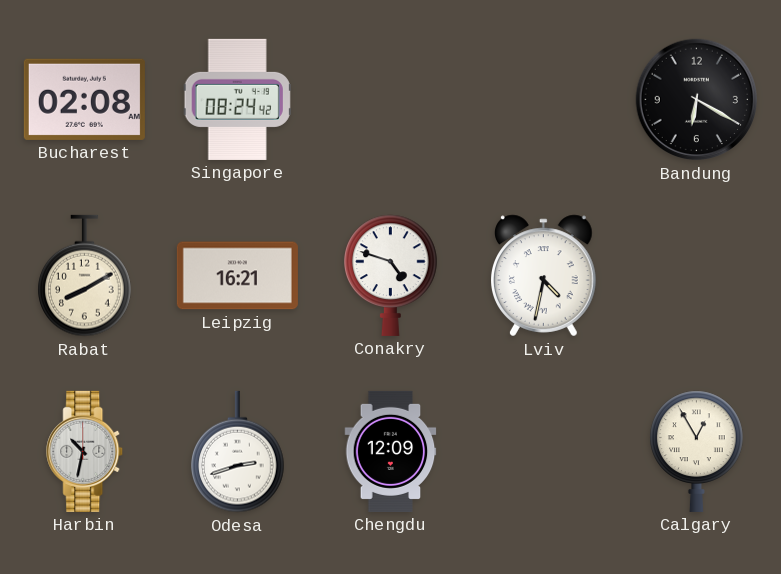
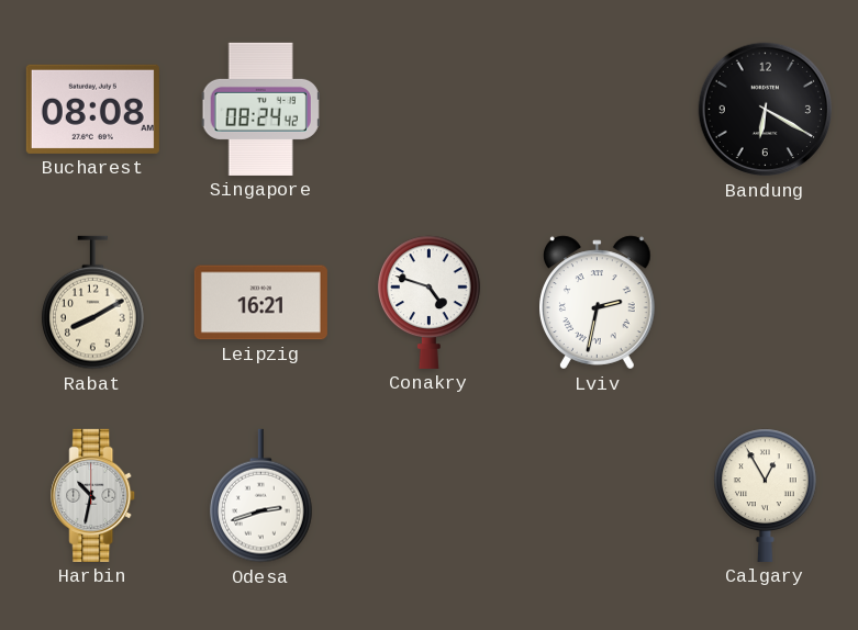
Bucharest: 02:08 -> 08:08
Lviv: 4:32 -> 2:32
Chengdu: 12:09 -> none
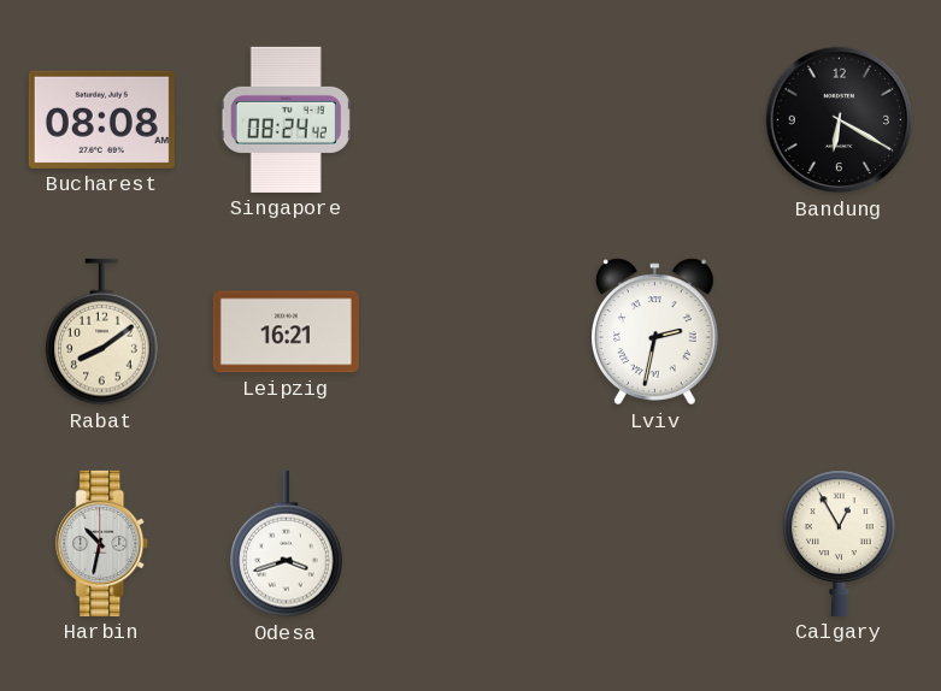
Rabat: 8:10 -> 8:09
Conakry: 4:48 -> none
Odesa: 2:42 -> 3:42
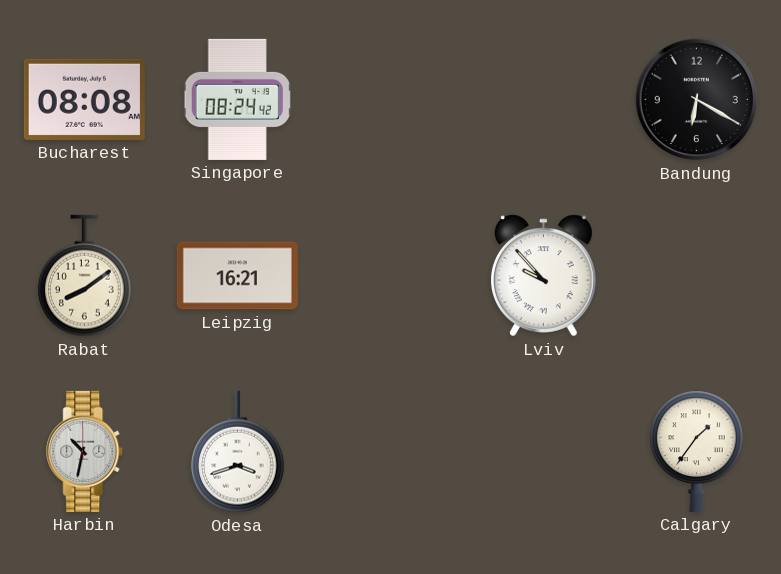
Lviv: 2:32 -> 9:53
Calgary: 12:55 -> 1:36
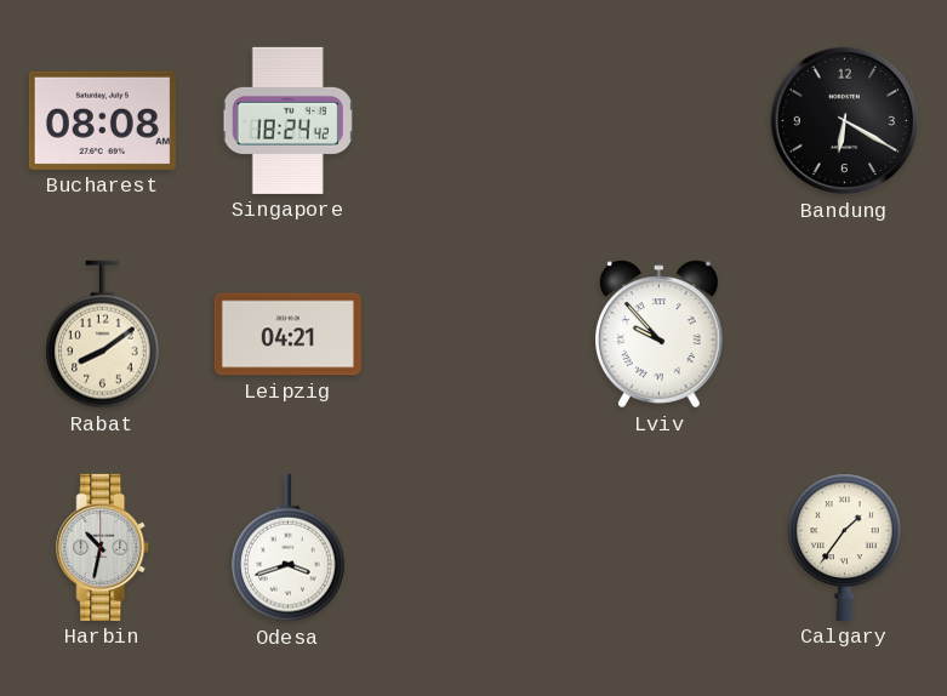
Singapore: 08:24 -> 18:24
Leipzig: 16:21 -> 04:21
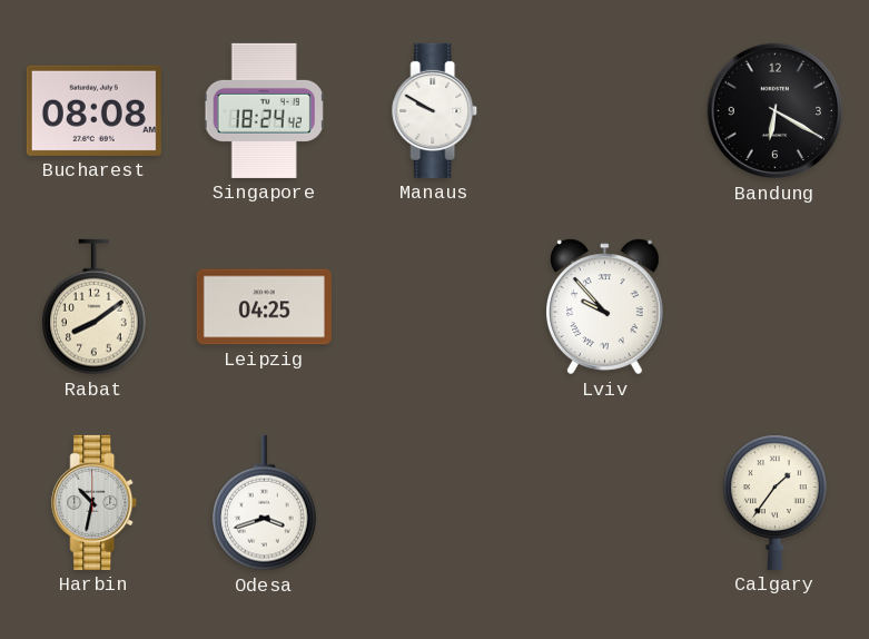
Manaus: none -> 9:50
Leipzig: 04:21 -> 04:25
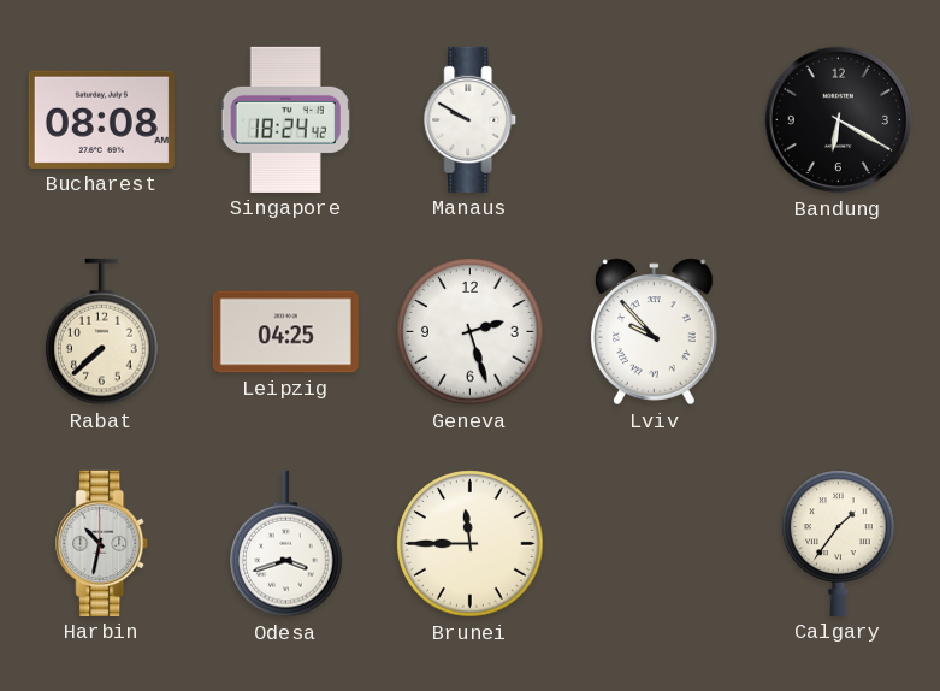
Rabat: 8:09 -> 7:38
Geneva: none -> 2:27
Brunei: none -> 11:45
